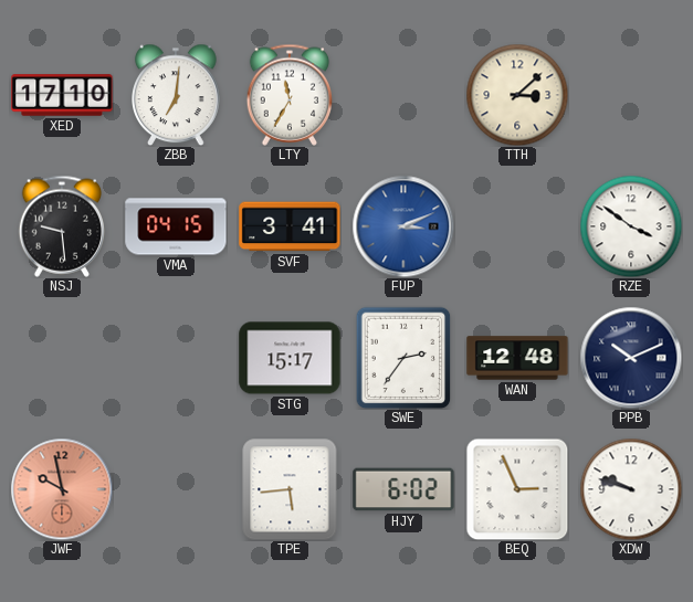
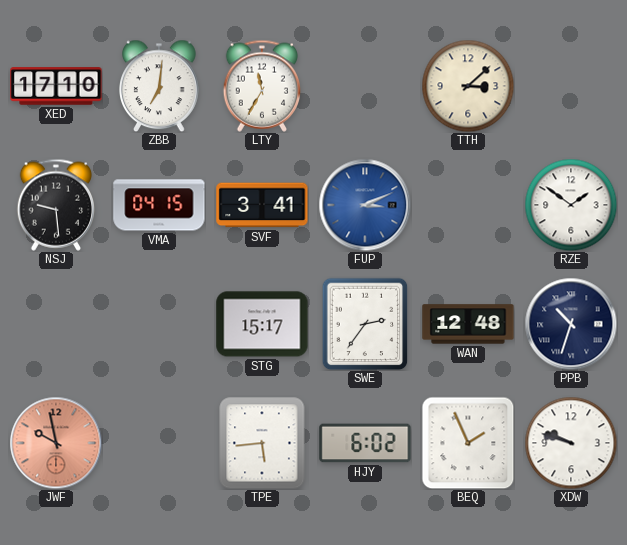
RZE: 3:51 -> 1:51
PPB: 10:11 -> 10:33
BEQ: 2:56 -> 1:56
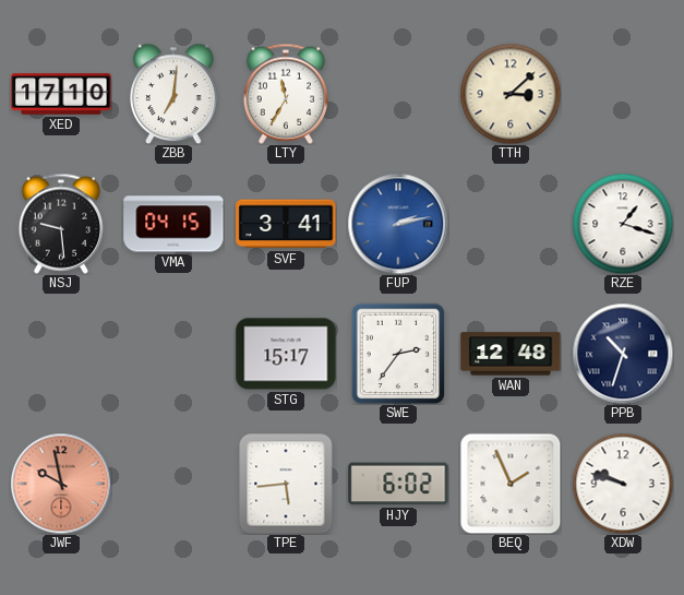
FUP: 3:11 -> 2:13
RZE: 1:51 -> 1:18
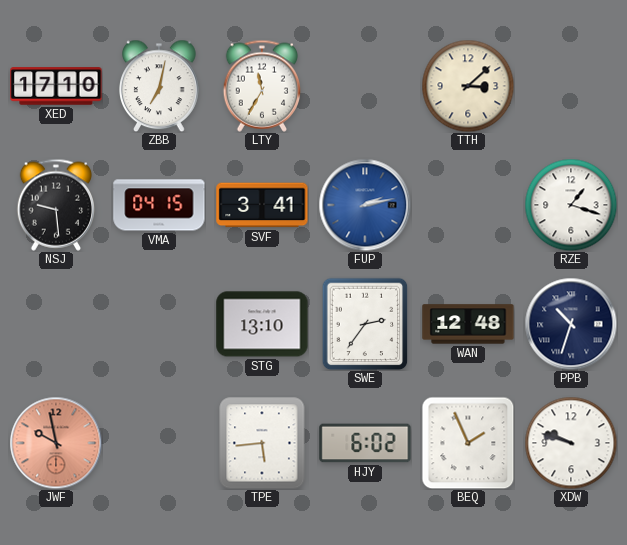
ZBB: 7:01 -> 7:02
STG: 15:17 -> 13:10
